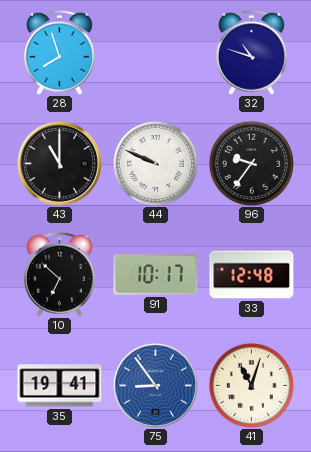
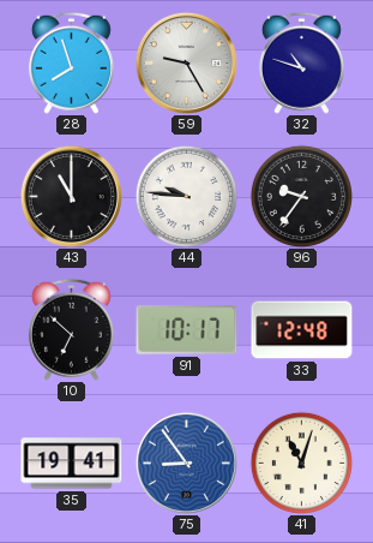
59: none -> 9:25
44: 9:49 -> 9:46
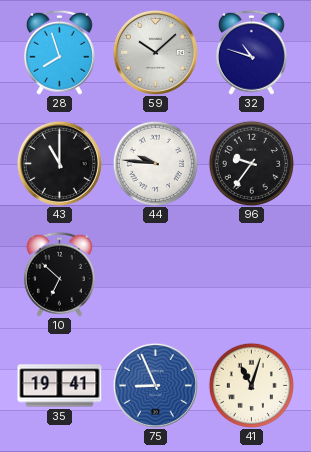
59: 9:25 -> 10:08
91: 10:17 -> none
33: 12:48 -> none
75: 8:54 -> 8:56
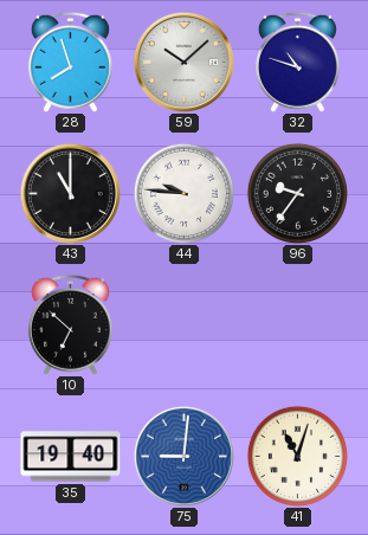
35: 19:41 -> 19:40
75: 8:56 -> 9:01
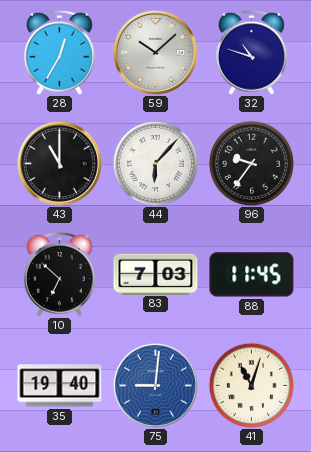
28: 7:57 -> 12:35
44: 9:46 -> 6:07
83: none -> 7:03
88: none -> 11:45
